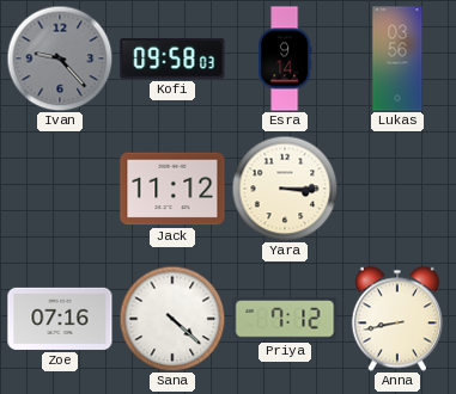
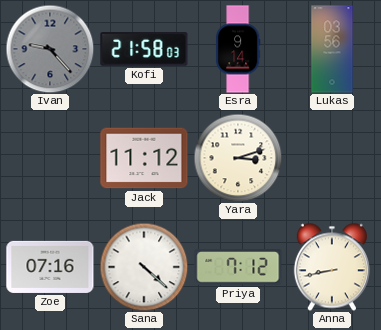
Kofi: 09:58 -> 21:58
Yara: 3:15 -> 3:12
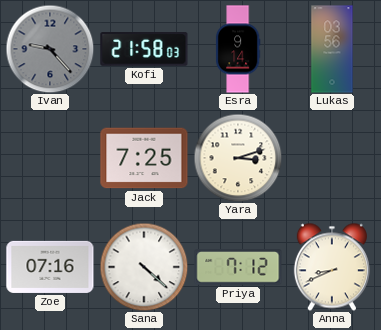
Jack: 11:12 -> 7:25
Anna: 8:43 -> 8:41
